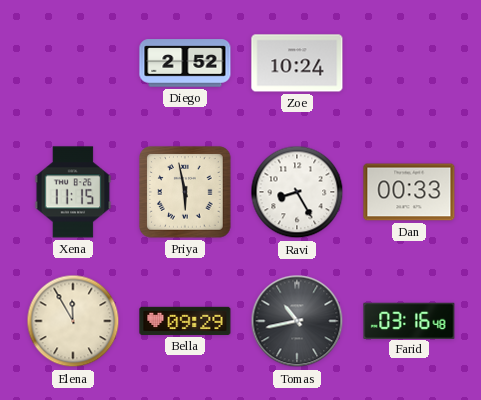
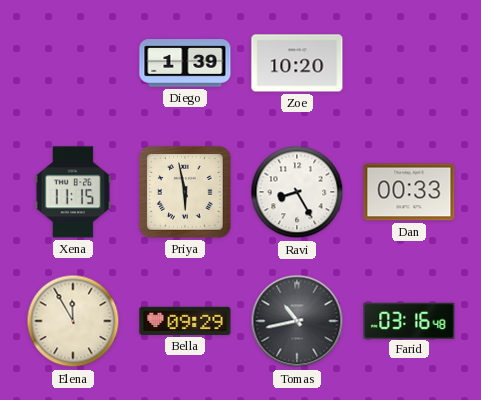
Diego: 2:52 -> 1:39
Zoe: 10:24 -> 10:20
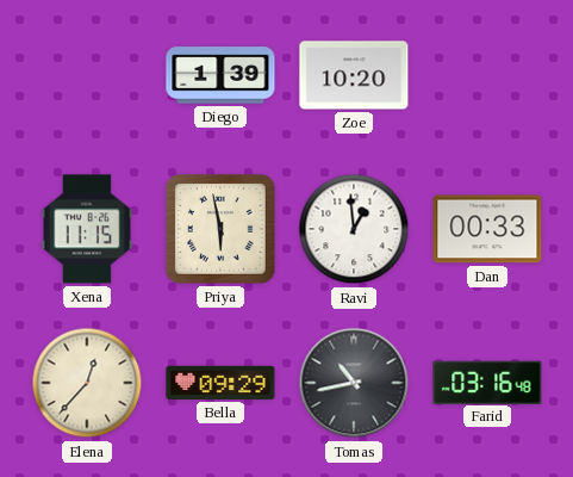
Ravi: 8:25 -> 12:59
Elena: 11:55 -> 12:37
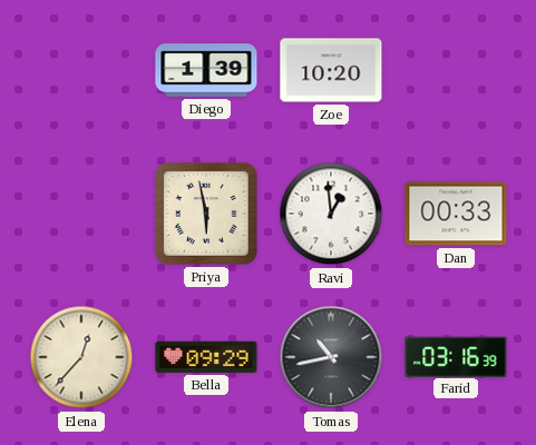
Xena: 11:15 -> none
Farid: 03:16:48 -> 03:16:39
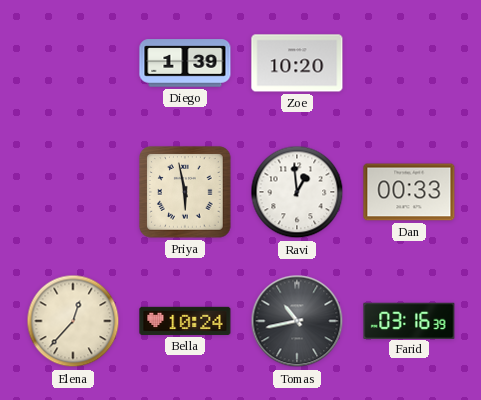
Bella: 09:29 -> 10:24
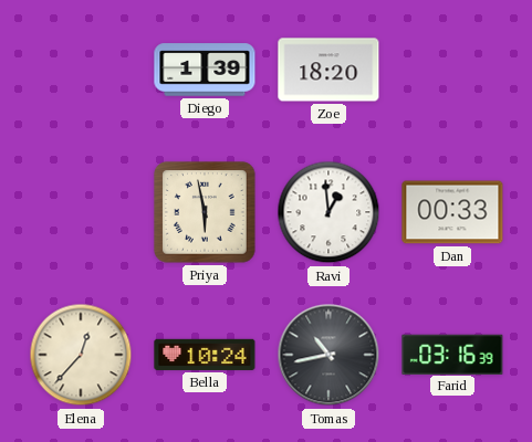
Zoe: 10:20 -> 18:20
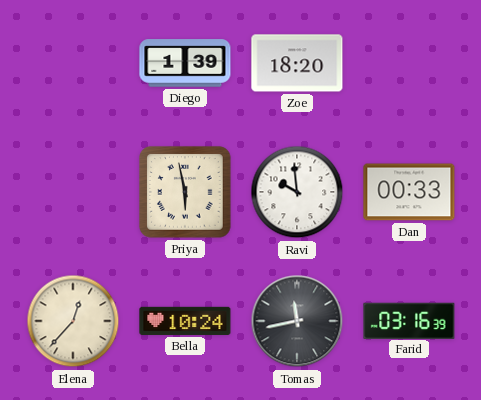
Ravi: 12:59 -> 9:59
Tomas: 10:43 -> 11:43
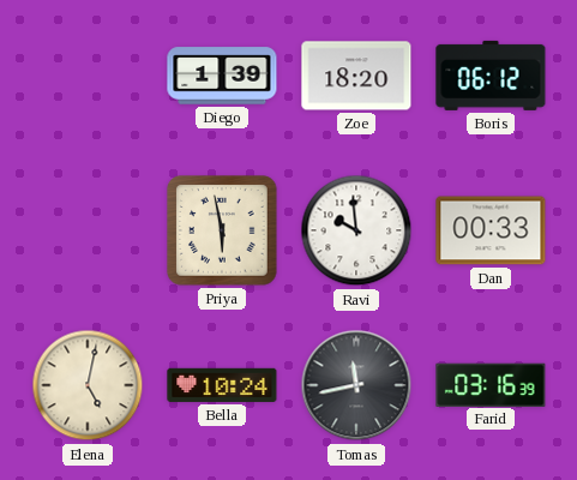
Boris: none -> 06:12
Elena: 12:37 -> 5:02
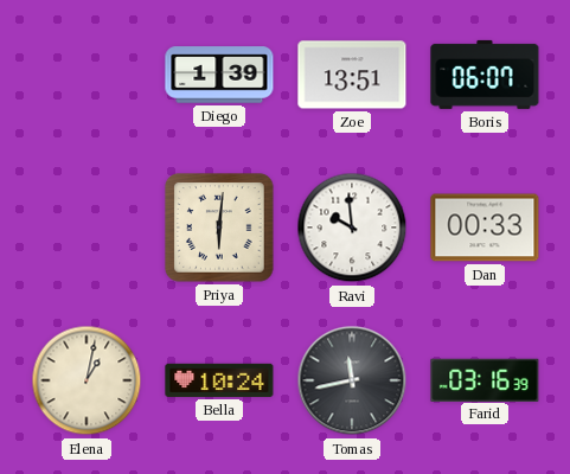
Zoe: 18:20 -> 13:51
Boris: 06:12 -> 06:07
Priya: 5:58 -> 6:01
Elena: 5:02 -> 1:02
